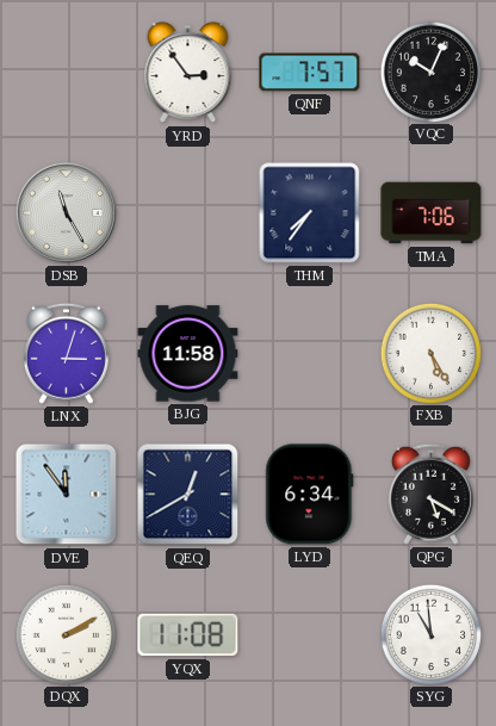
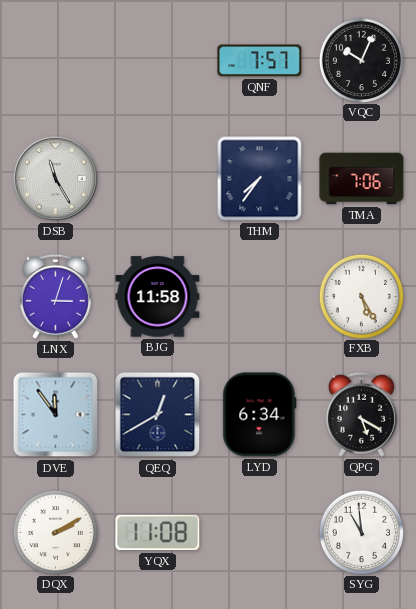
YRD: 2:54 -> none
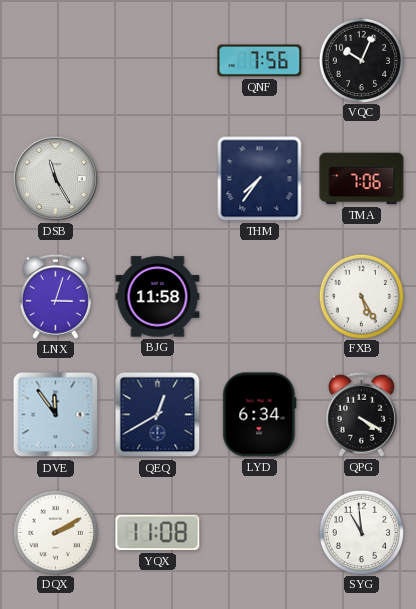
QNF: 7:57 -> 7:56
QPG: 5:20 -> 4:20
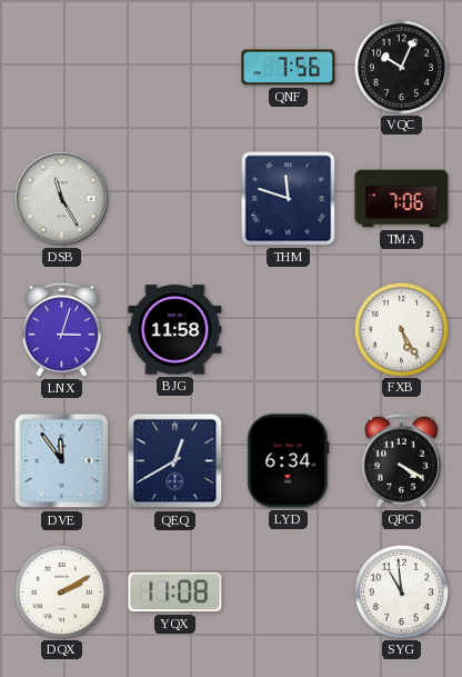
THM: 7:36 -> 11:48
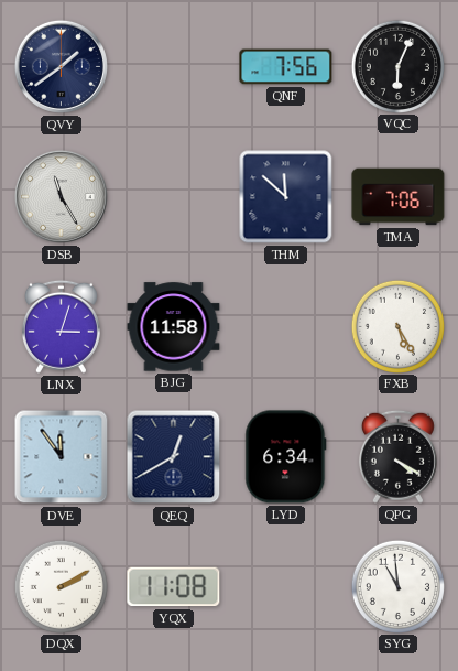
QVY: none -> 1:39
VQC: 10:04 -> 6:04
THM: 11:48 -> 11:52
